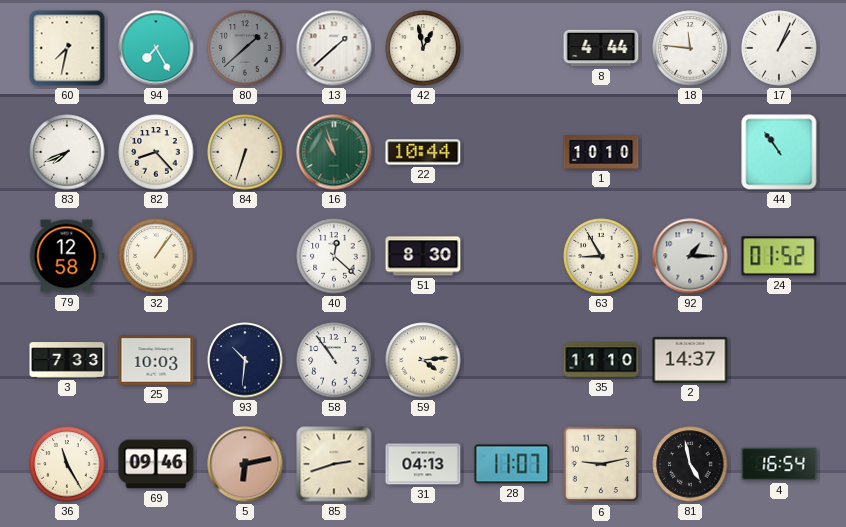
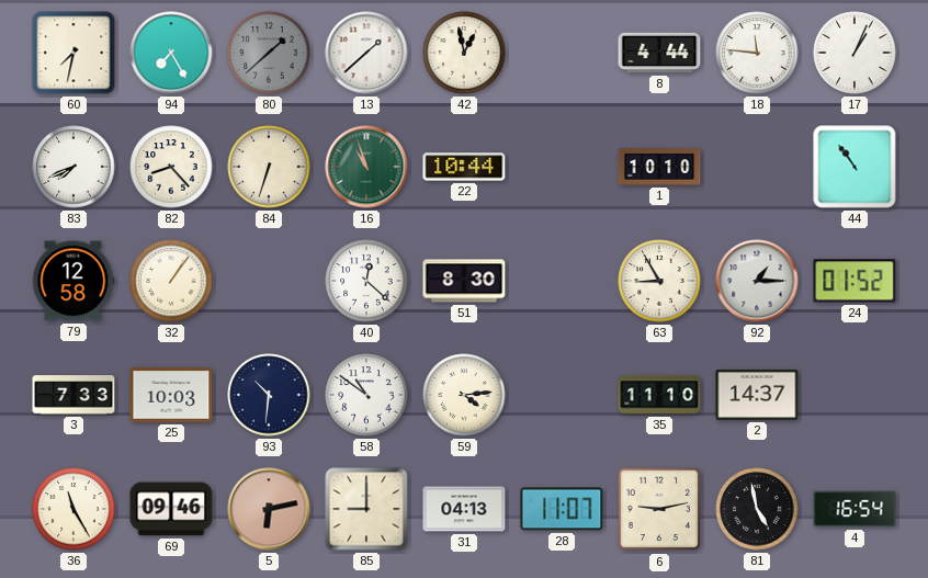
58: 10:54 -> 10:51
85: 2:42 -> 9:00
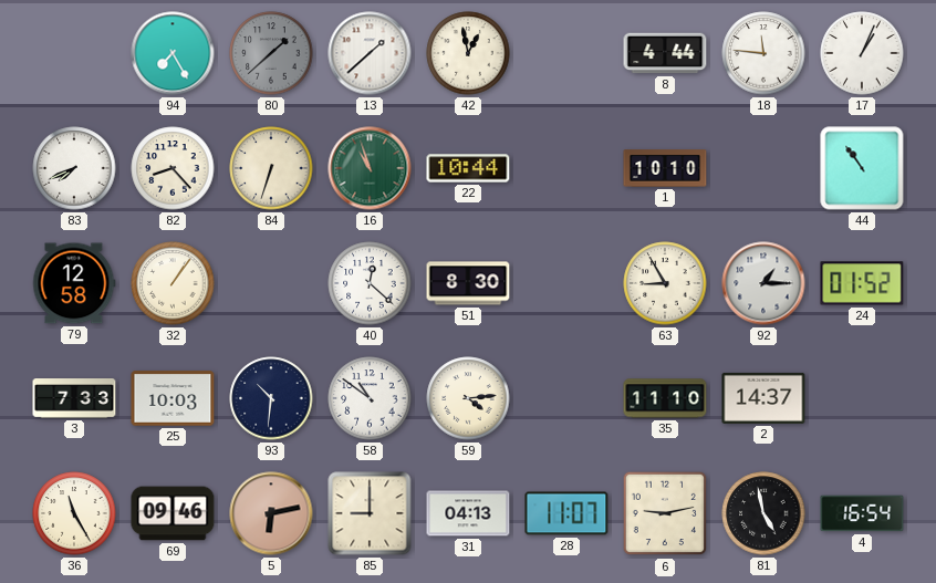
60: 7:32 -> none
